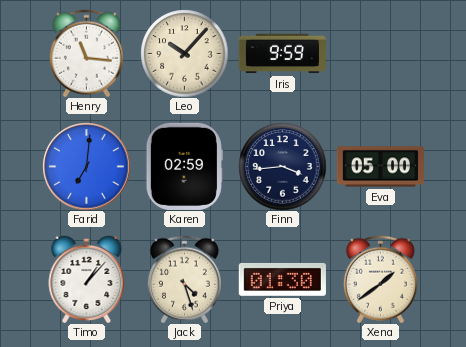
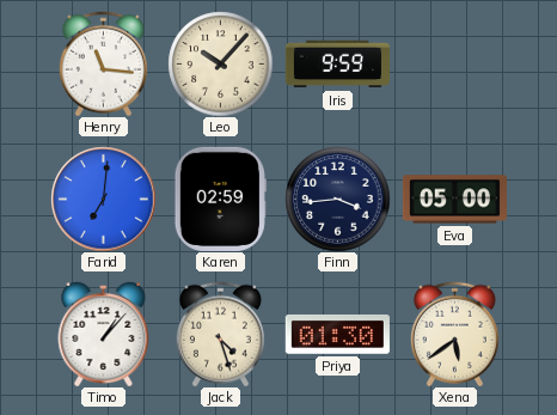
Xena: 1:39 -> 5:39
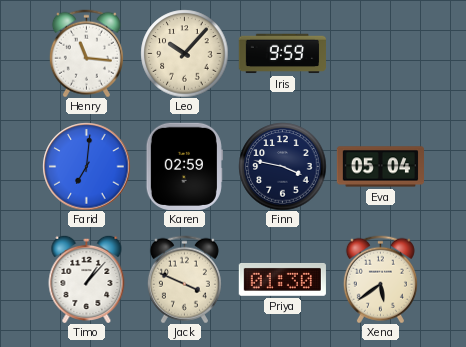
Finn: 3:44 -> 3:47
Eva: 05:00 -> 05:04
Jack: 4:27 -> 3:49
